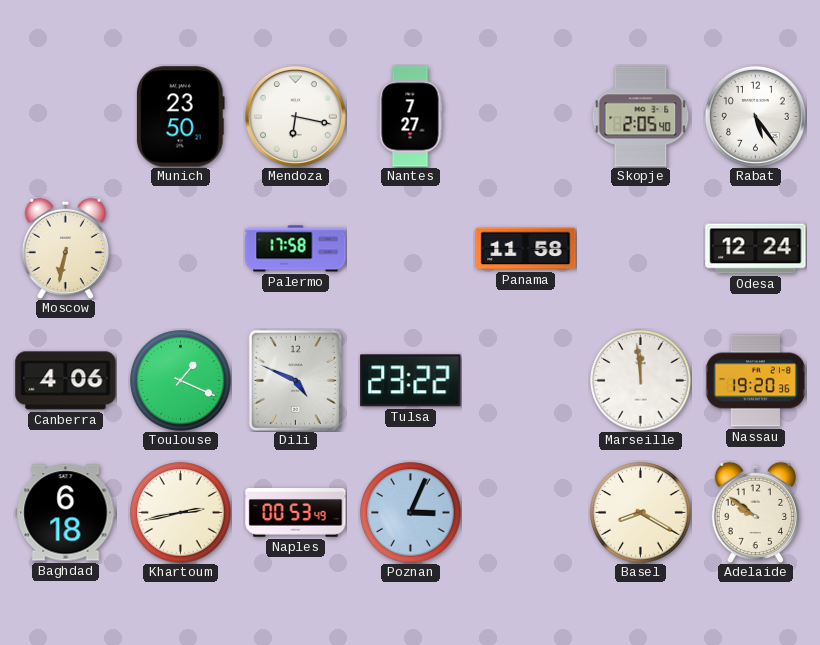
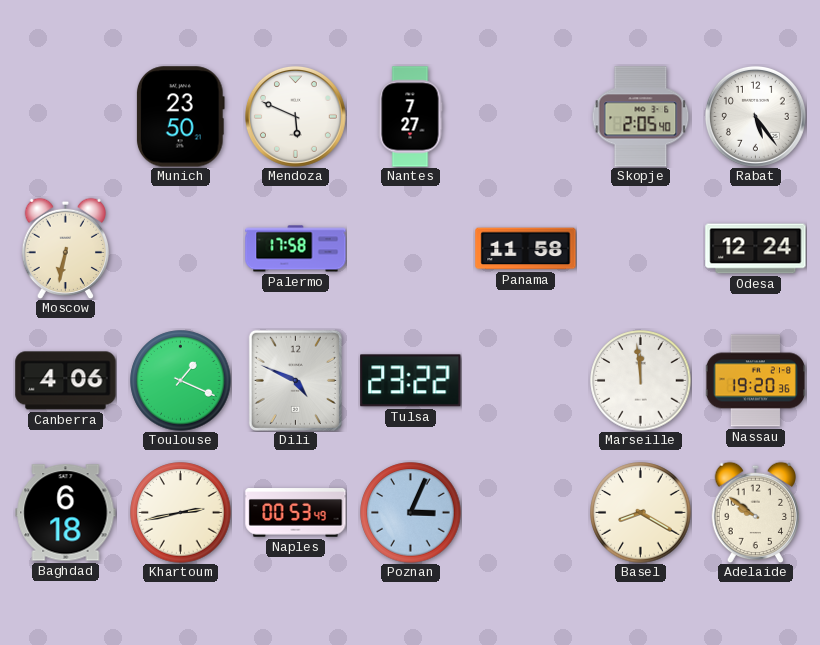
Mendoza: 6:17 -> 5:49
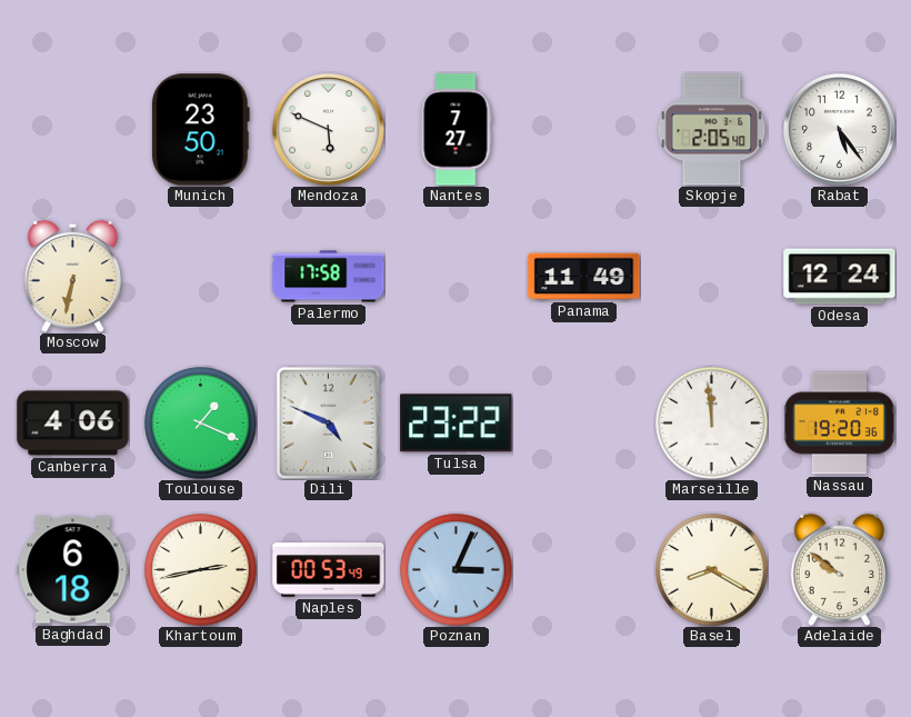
Panama: 11:58 -> 11:49
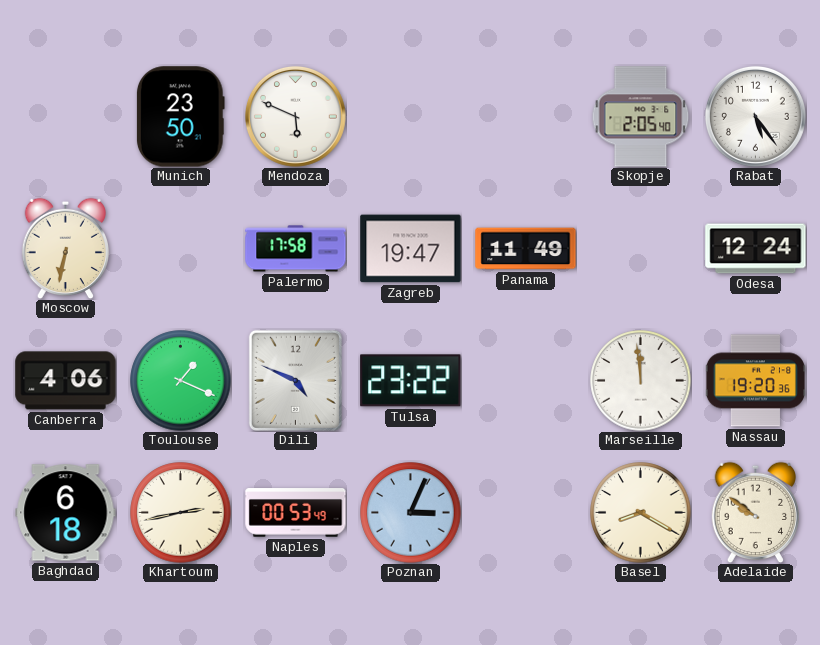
Nantes: 7:27 -> none
Zagreb: none -> 19:47
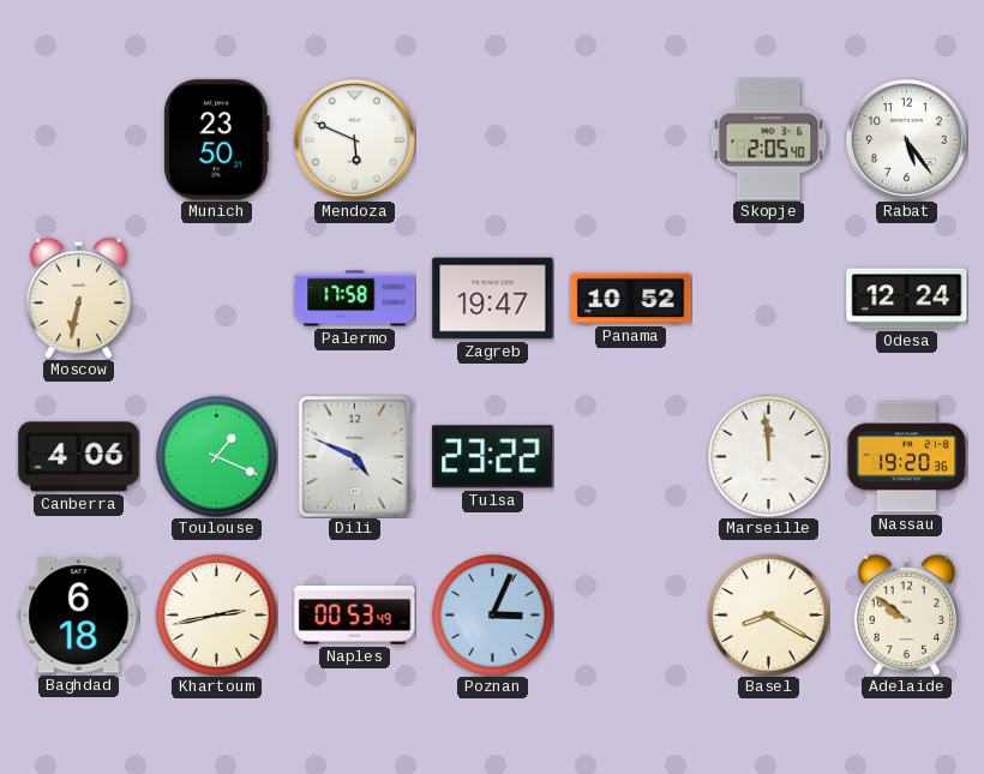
Panama: 11:49 -> 10:52
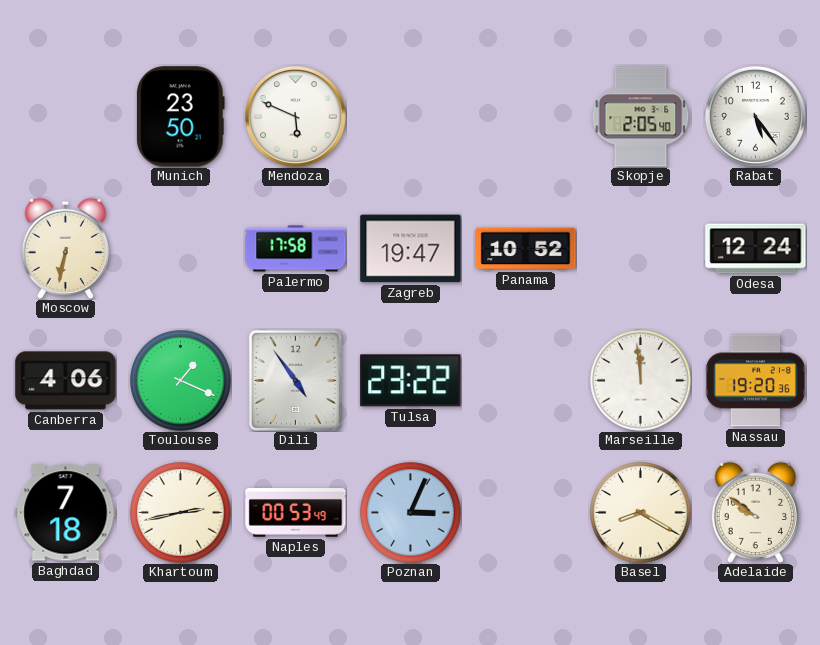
Dili: 4:49 -> 4:54
Baghdad: 6:18 -> 7:18
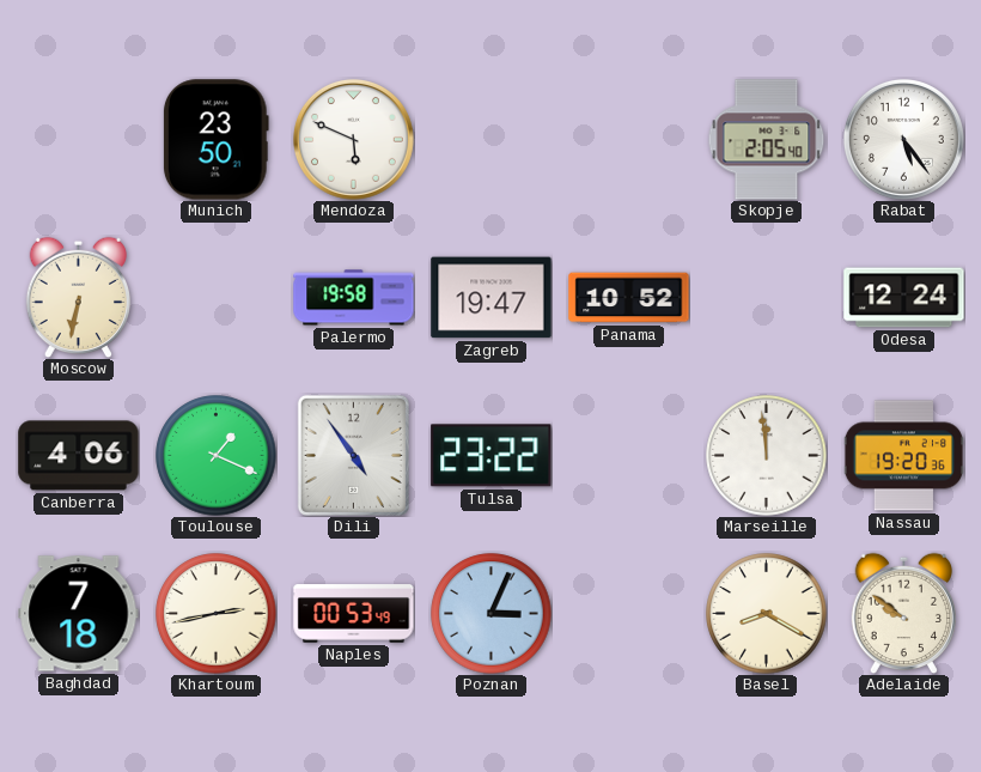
Palermo: 17:58 -> 19:58
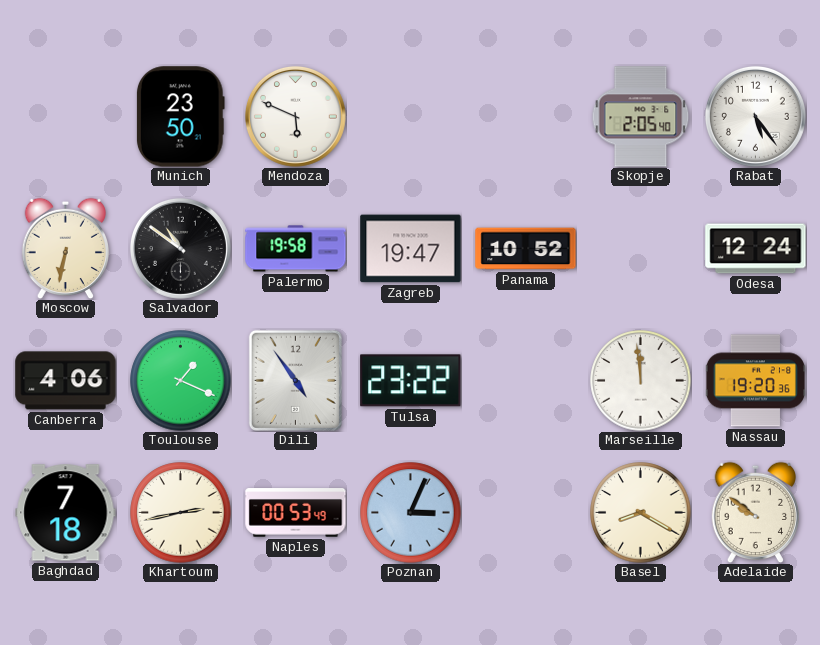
Salvador: none -> 10:51
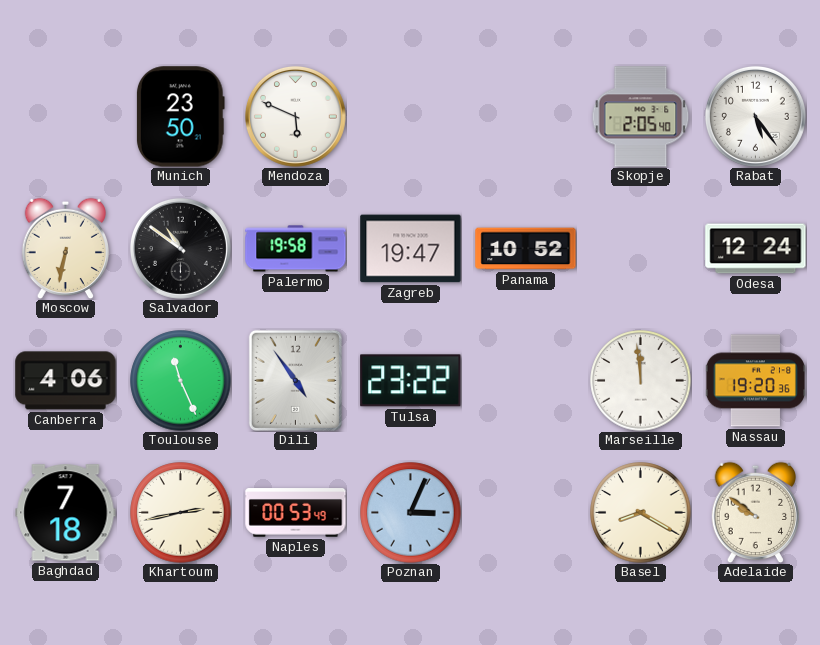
Toulouse: 1:19 -> 11:26
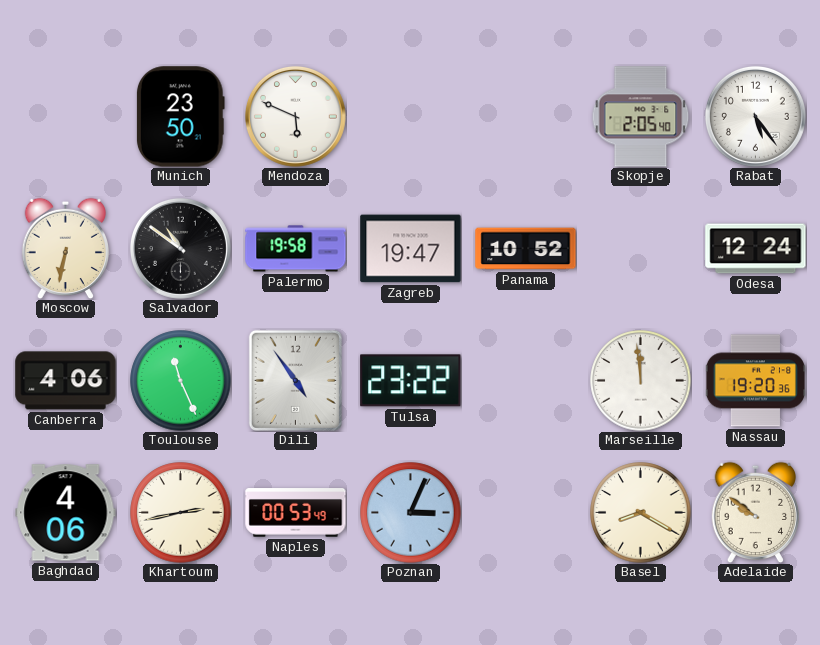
Baghdad: 7:18 -> 4:06
